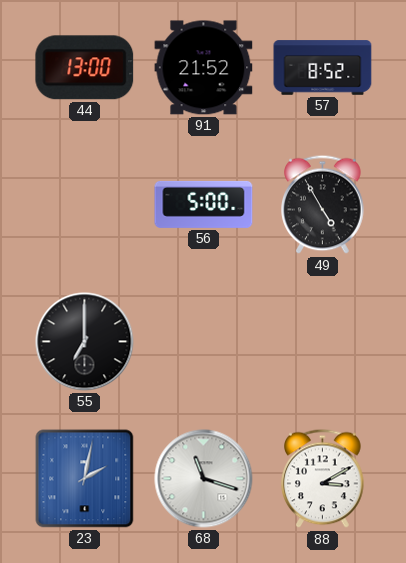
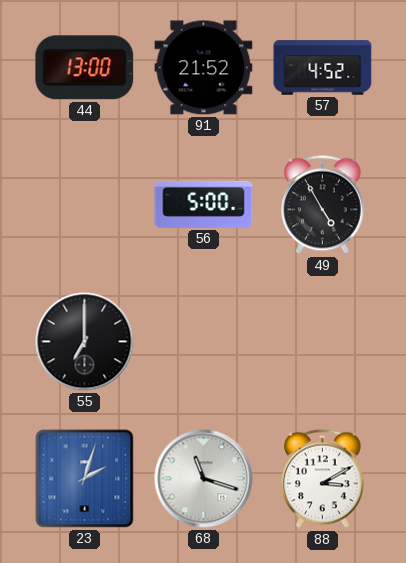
57: 8:52 -> 4:52
23: 2:02 -> 2:03
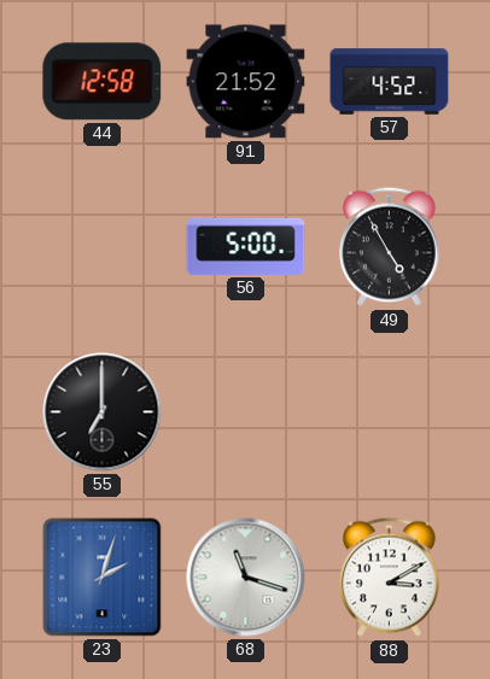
44: 13:00 -> 12:58
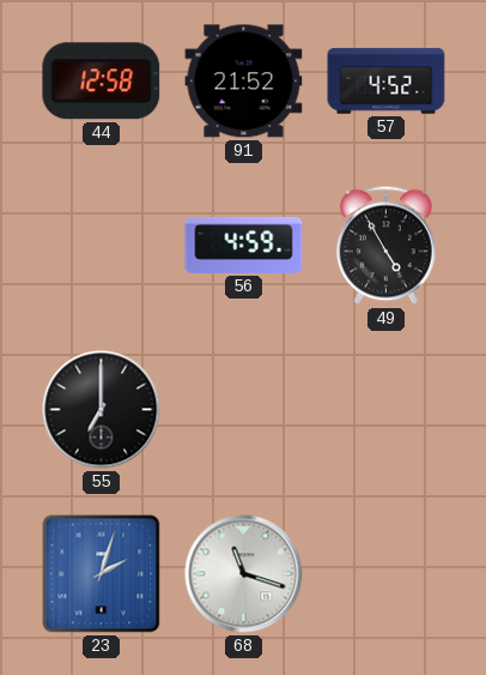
56: 5:00 -> 4:59
88: 3:10 -> none
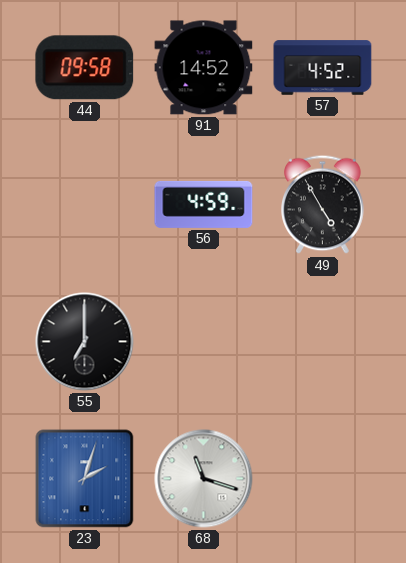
44: 12:58 -> 09:58
91: 21:52 -> 14:52
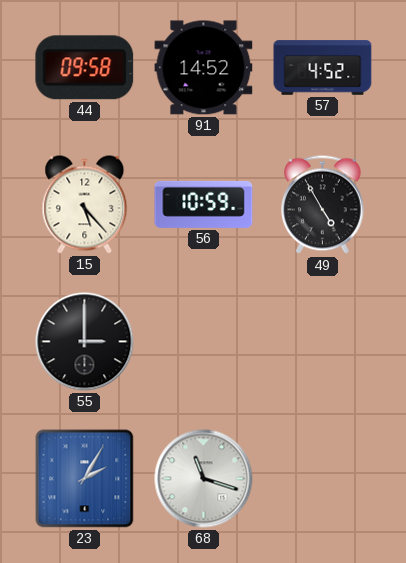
15: none -> 5:23
56: 4:59 -> 10:59
55: 7:00 -> 3:00
23: 2:03 -> 2:05
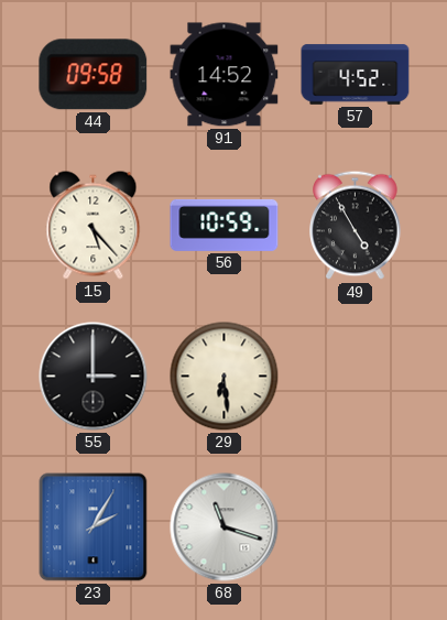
29: none -> 6:29
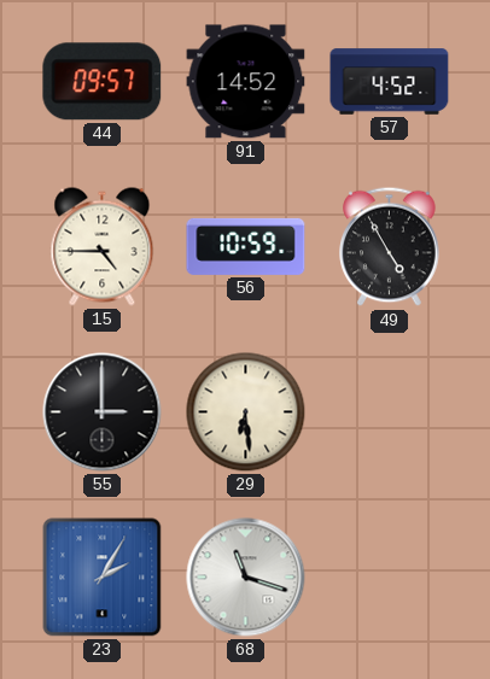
44: 09:58 -> 09:57
15: 5:23 -> 4:45
